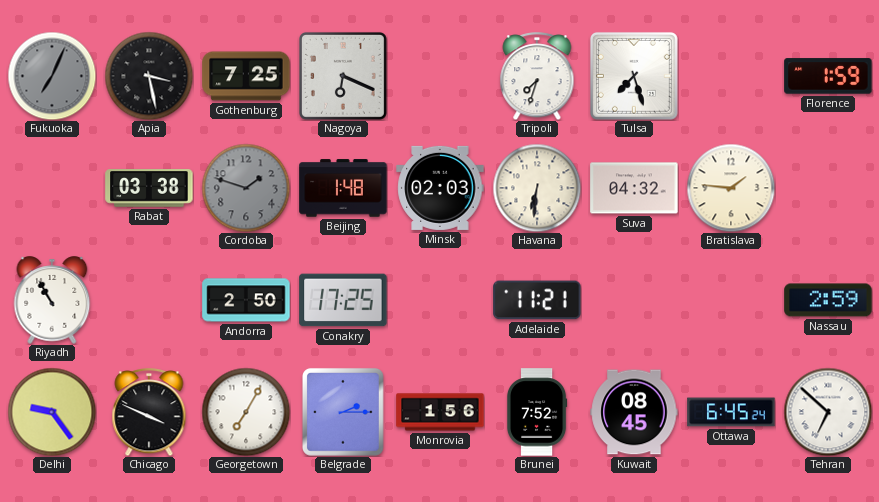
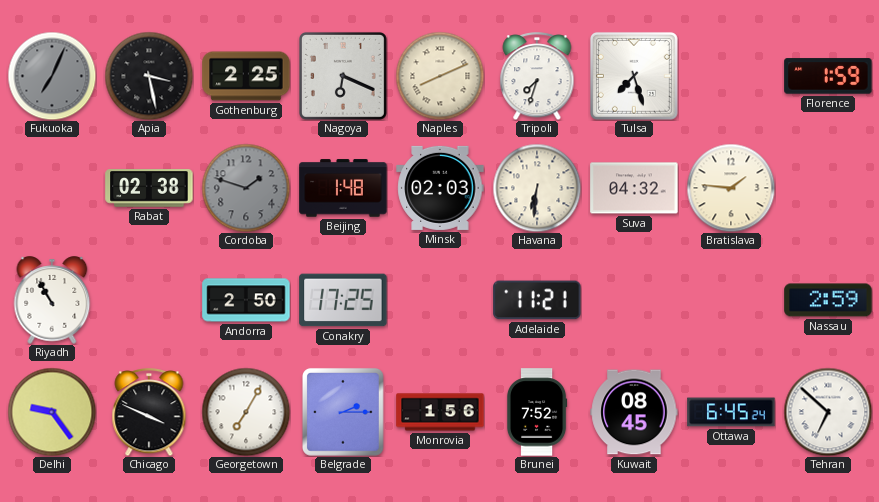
Gothenburg: 7:25 -> 2:25
Naples: none -> 8:11
Rabat: 03:38 -> 02:38
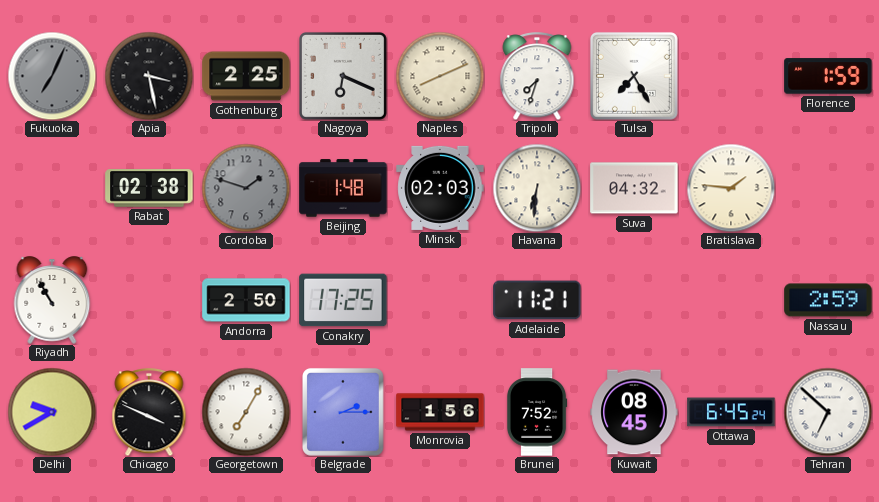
Tulsa: 7:27 -> 7:25
Delhi: 9:24 -> 9:40
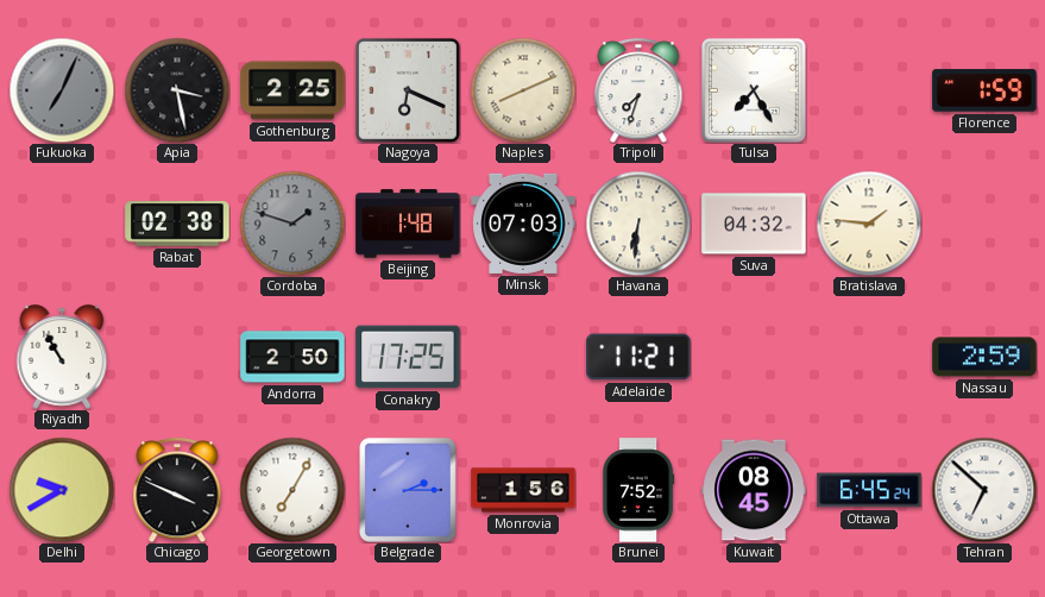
Minsk: 02:03 -> 07:03
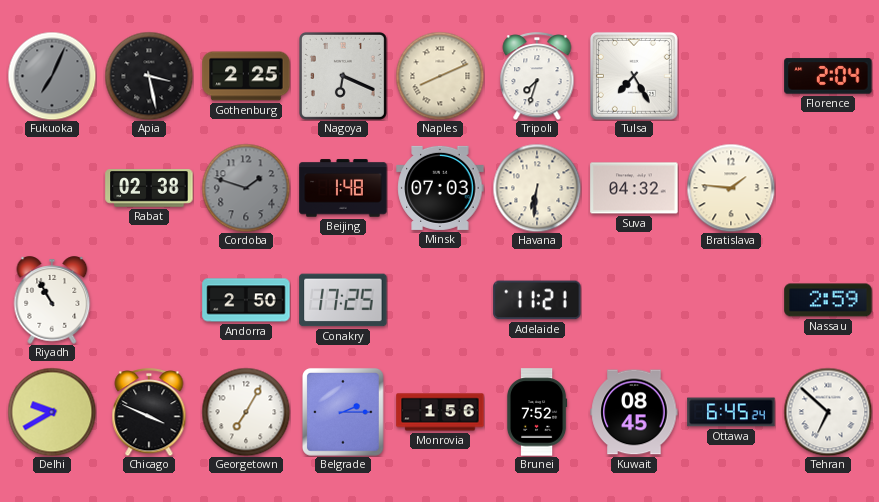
Florence: 1:59 -> 2:04
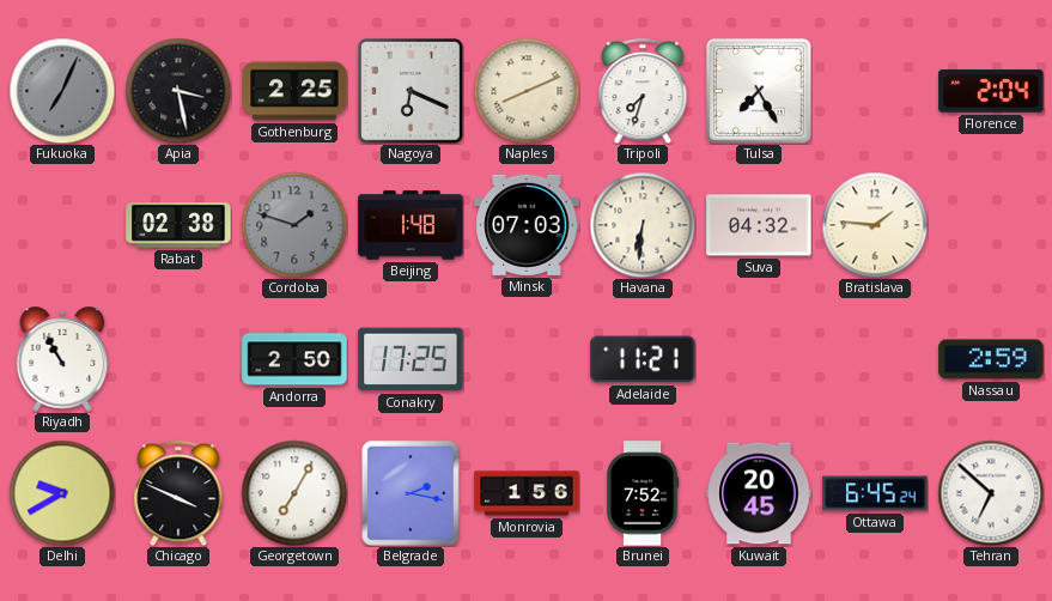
Belgrade: 2:15 -> 2:17
Kuwait: 08:45 -> 20:45
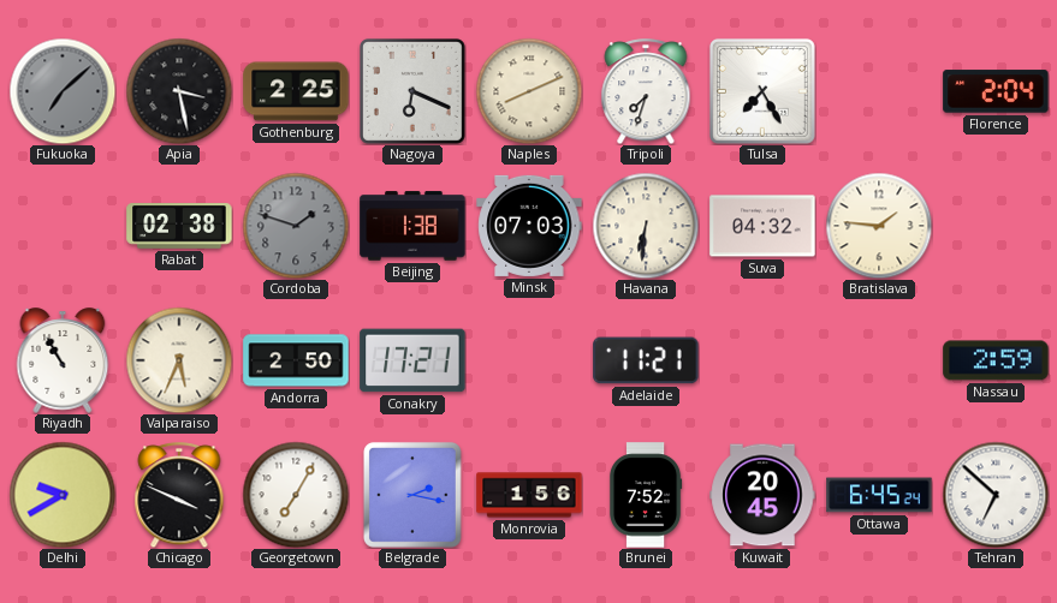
Fukuoka: 7:04 -> 7:08
Beijing: 1:48 -> 1:38
Valparaiso: none -> 5:34
Conakry: 17:25 -> 17:21
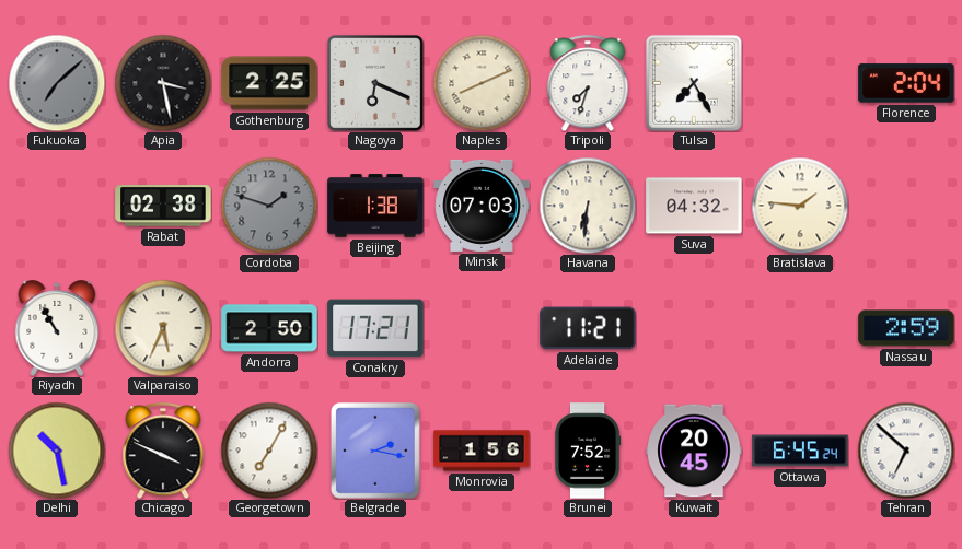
Delhi: 9:40 -> 10:28
